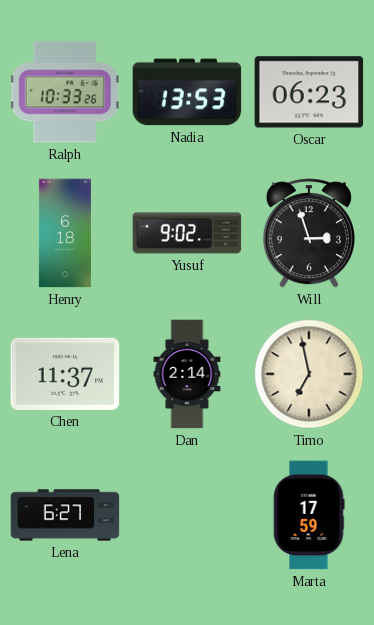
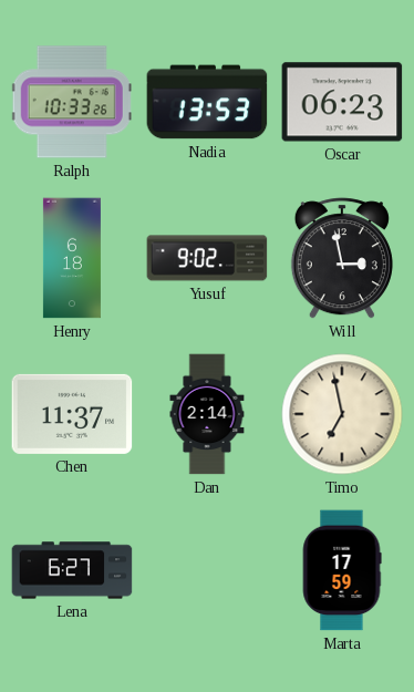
Will: 2:57 -> 2:58
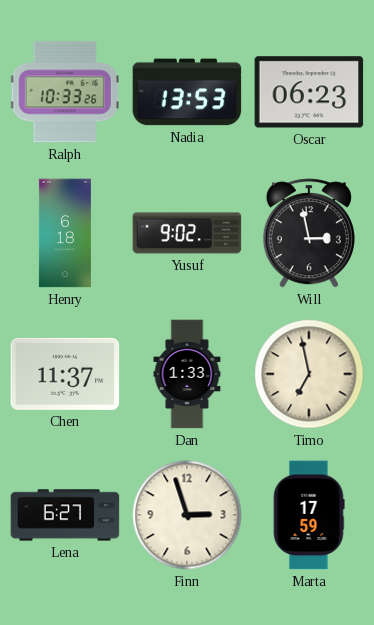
Dan: 2:14 -> 1:33
Finn: none -> 2:57
